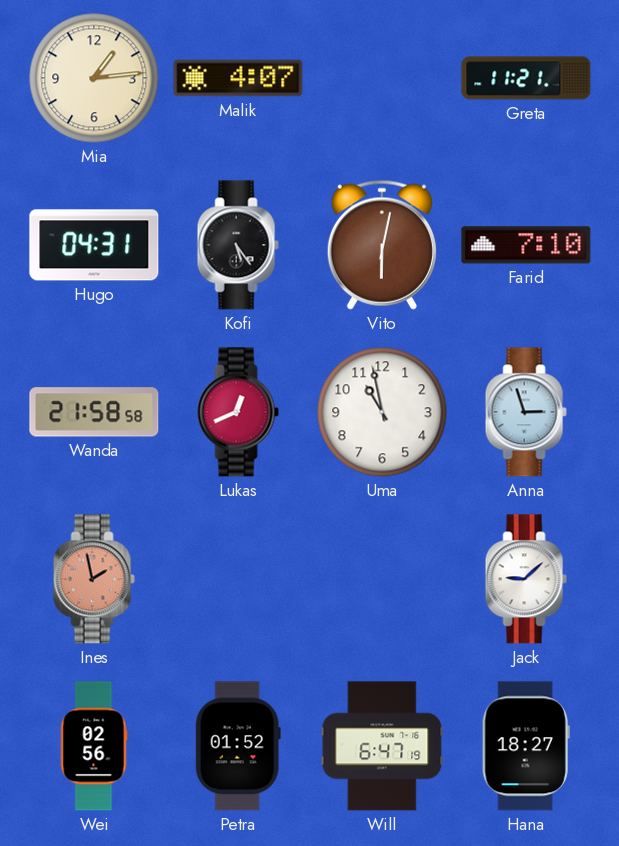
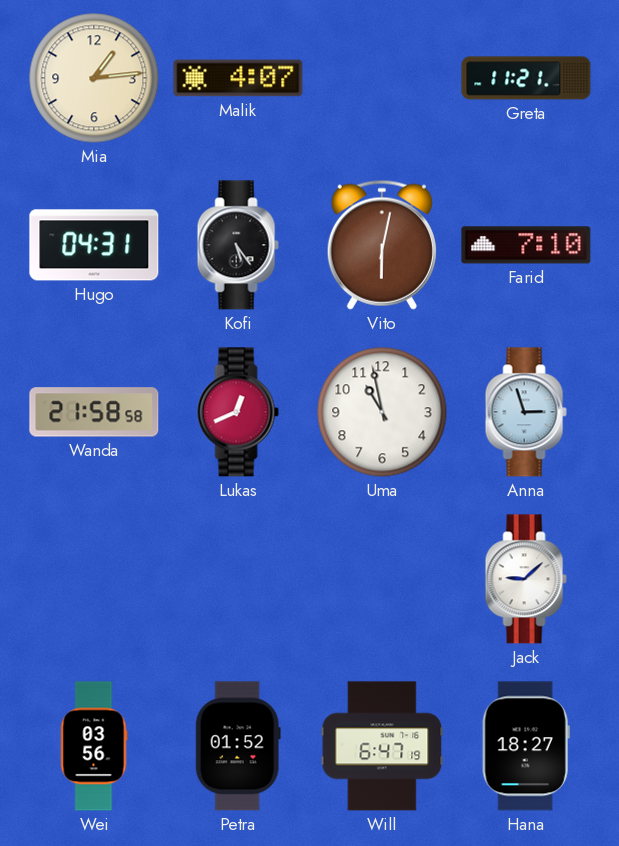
Ines: 1:58 -> none
Wei: 02:56 -> 03:56
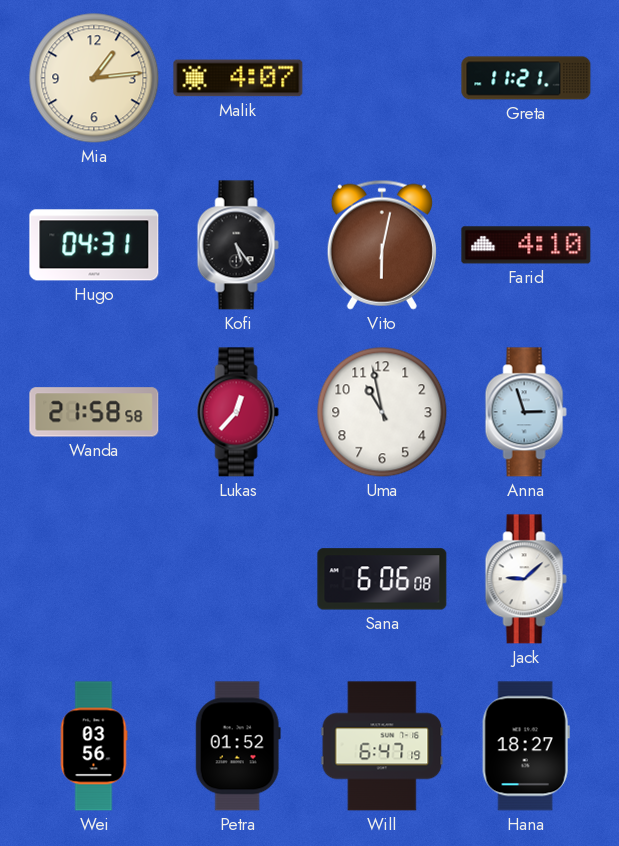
Farid: 7:10 -> 4:10
Lukas: 12:41 -> 12:37
Sana: none -> 6:06
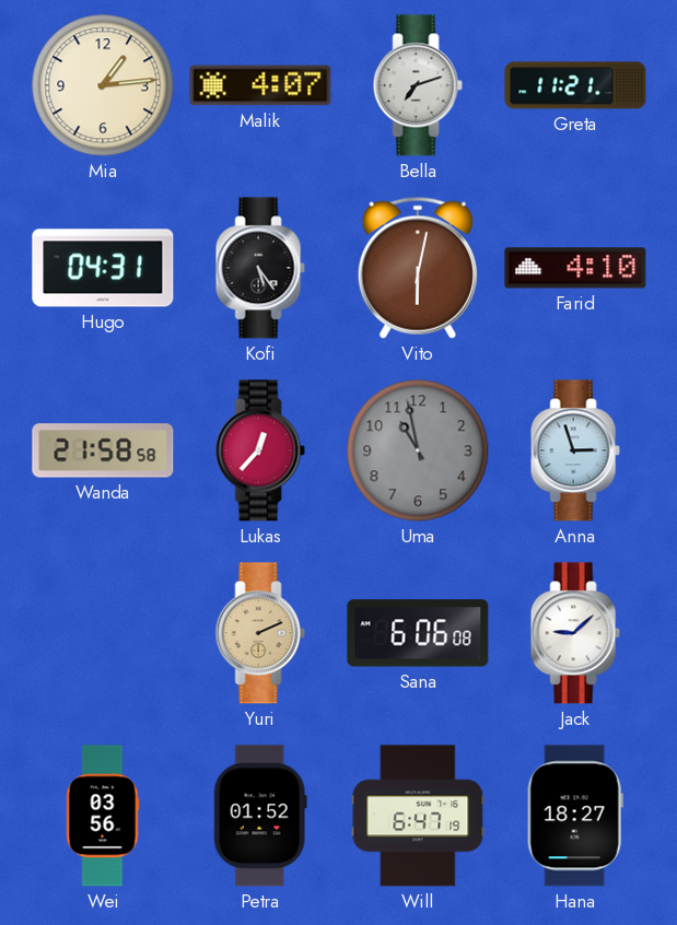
Bella: none -> 7:12
Uma dial: white -> grey
Yuri: none -> 2:11
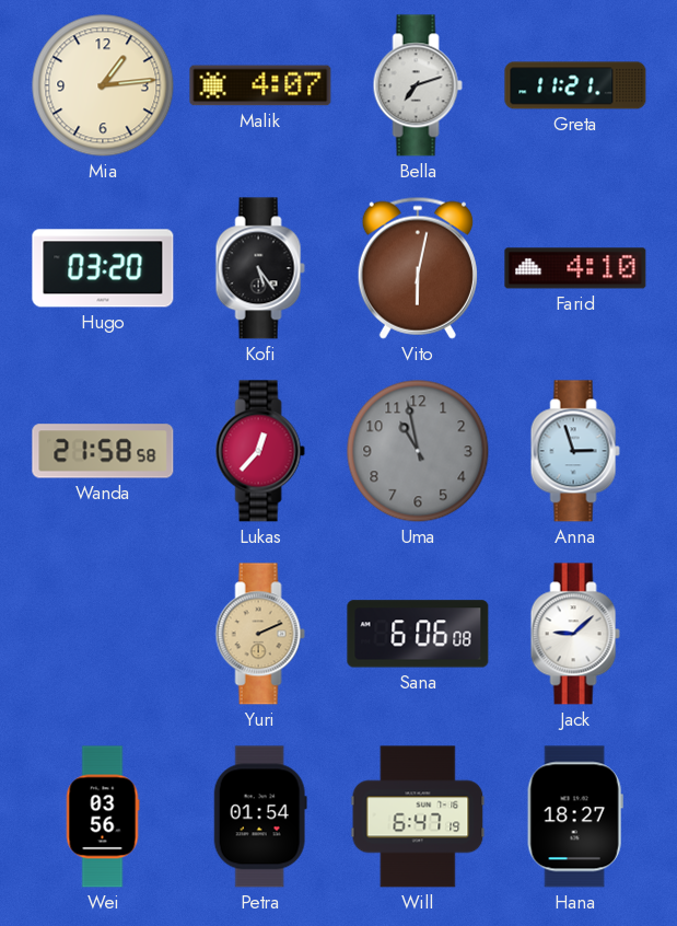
Hugo: 04:31 -> 03:20
Petra: 01:52 -> 01:54
